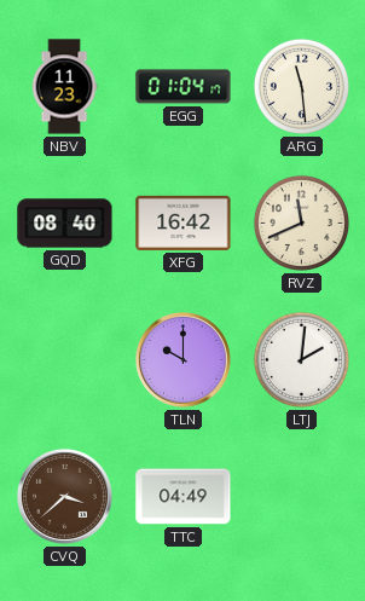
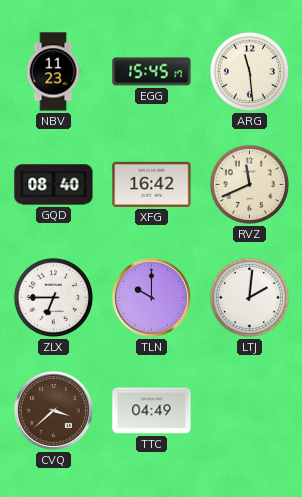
EGG: 01:04 -> 15:45
ZLX: none -> 6:45
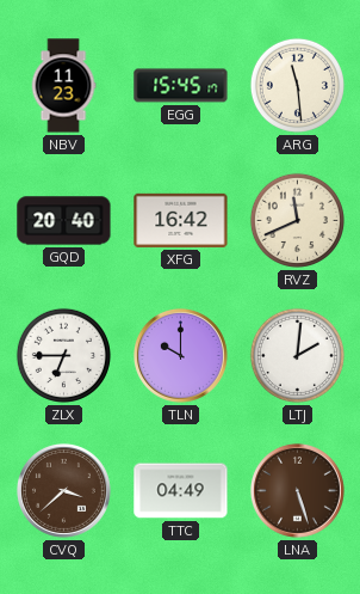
GQD: 08:40 -> 20:40
LNA: none -> 5:27
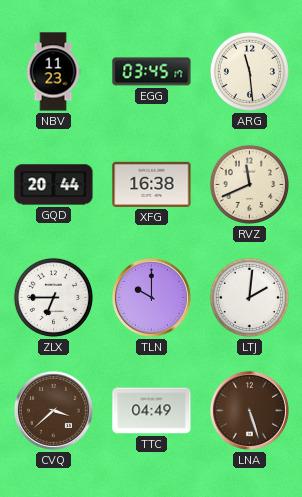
EGG: 15:45 -> 03:45
GQD: 20:40 -> 20:44
XFG: 16:42 -> 16:38
